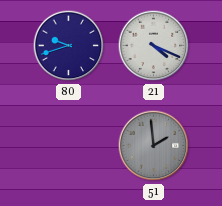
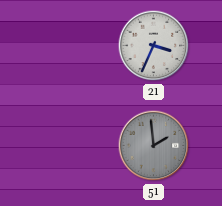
80: 9:42 -> none
21: 4:19 -> 3:34
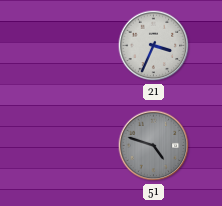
51: 1:59 -> 4:48
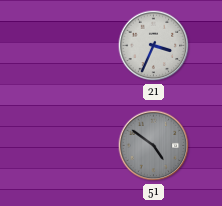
51: 4:48 -> 4:51
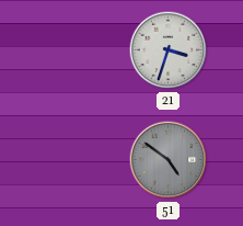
21: 3:34 -> 3:33
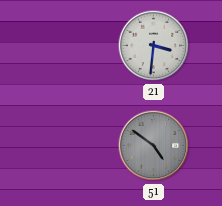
21: 3:33 -> 3:31
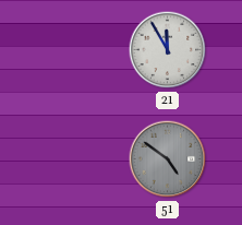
21: 3:31 -> 11:55
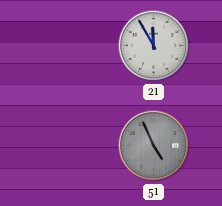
51: 4:51 -> 4:56
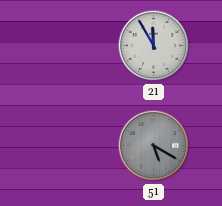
51: 4:56 -> 5:20
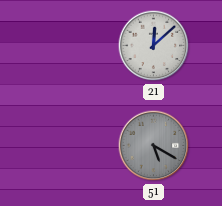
21: 11:55 -> 12:08
